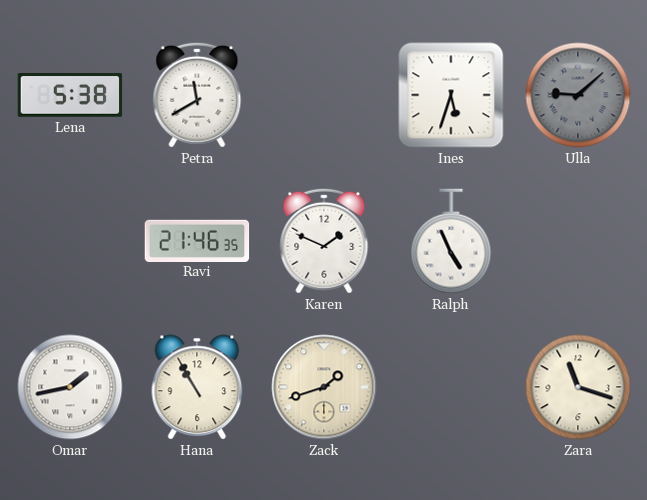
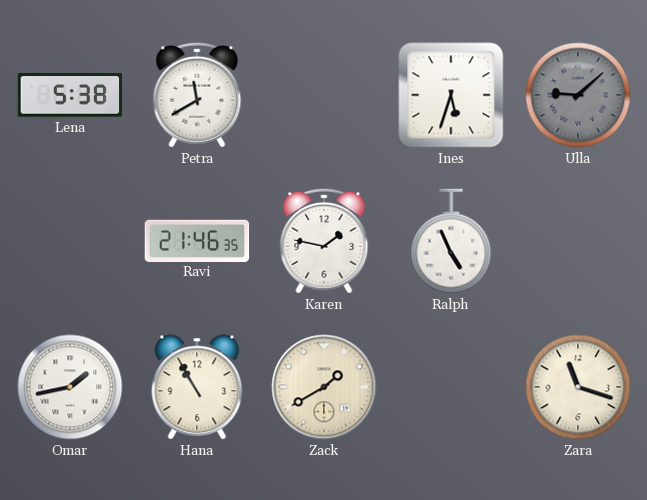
Karen: 1:49 -> 1:47
Zack: 1:42 -> 1:40
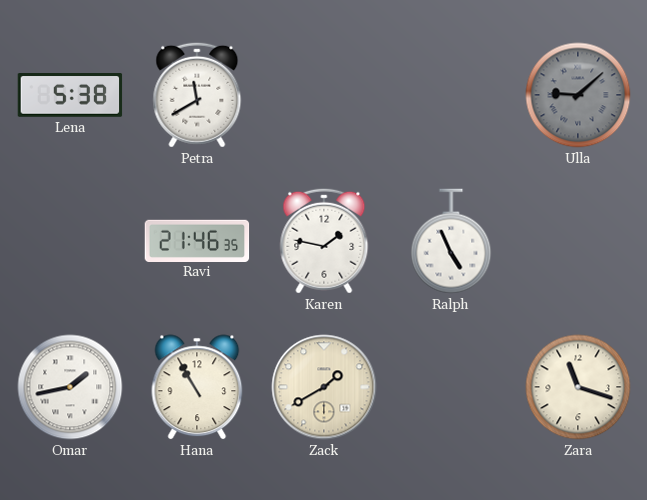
Ines: 5:33 -> none
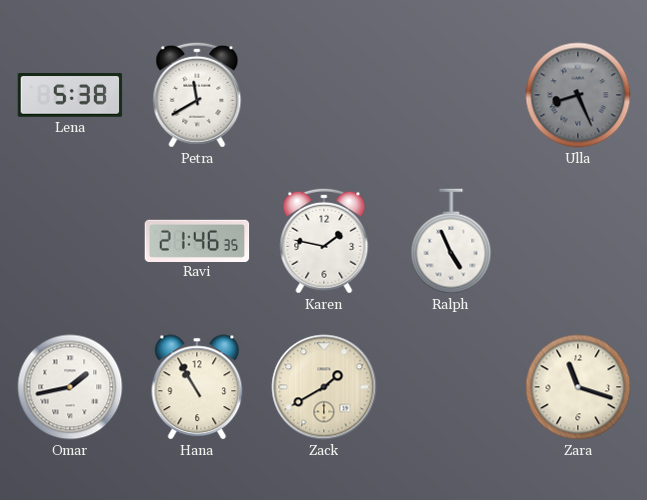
Ulla: 9:08 -> 8:26
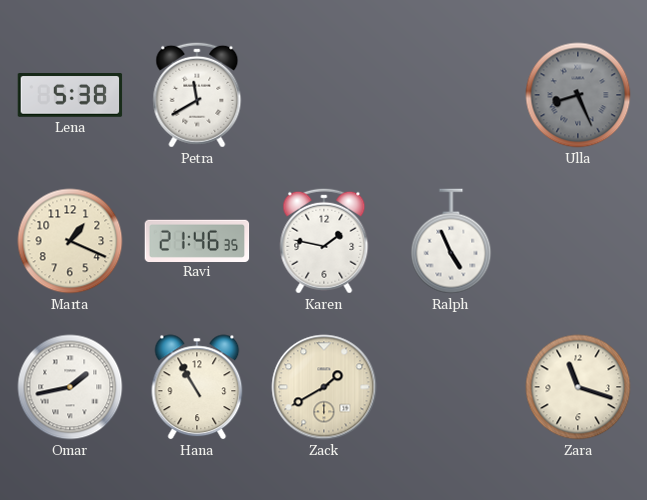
Marta: none -> 1:19
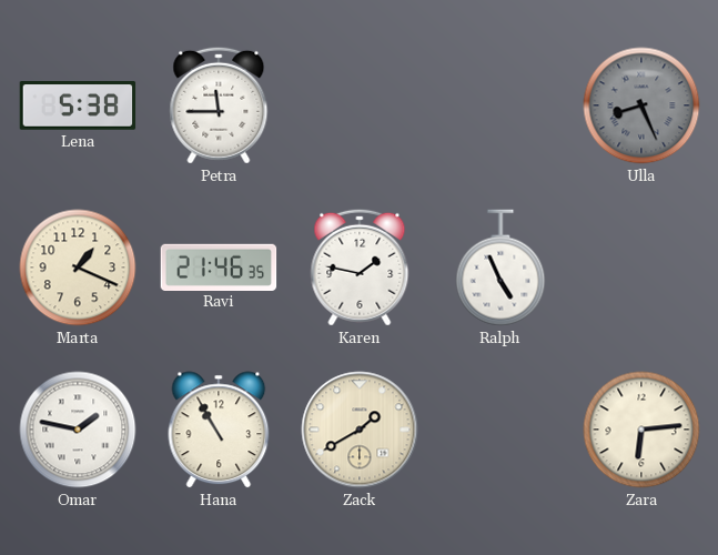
Petra: 11:40 -> 11:45
Omar: 1:43 -> 1:47
Zara: 11:18 -> 6:14
